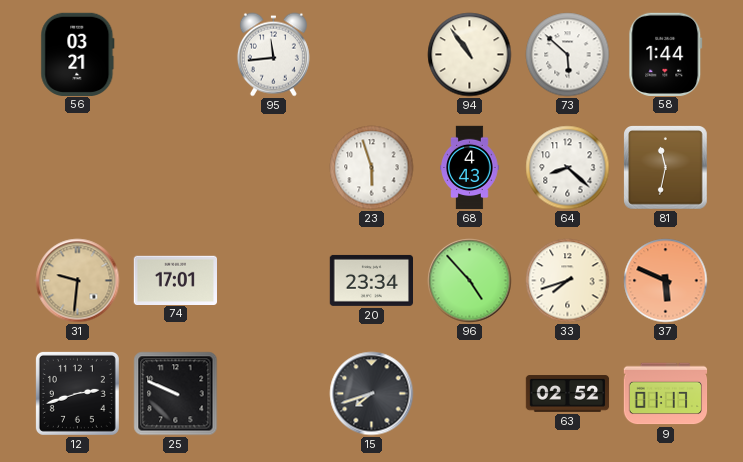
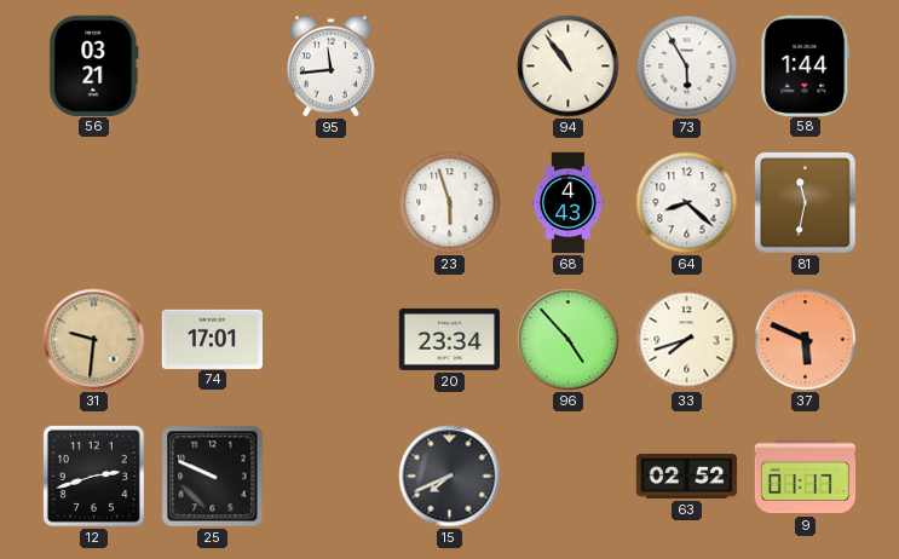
73: 5:52 -> 5:55
15: 7:42 -> 7:41
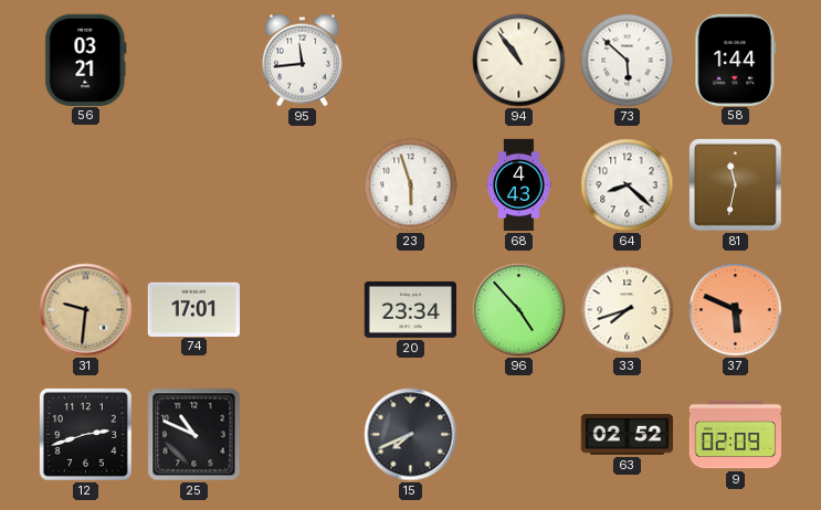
73: 5:55 -> 5:52
25: 9:49 -> 10:49
9: 01:17 -> 02:09
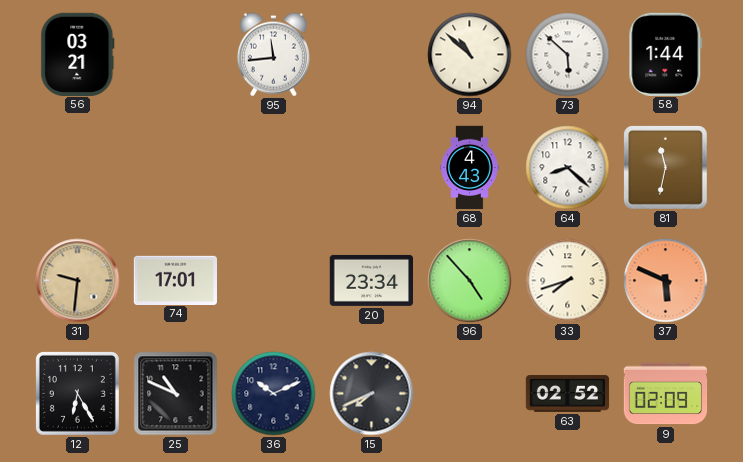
94: 10:54 -> 10:52
23: 5:57 -> none
12: 2:42 -> 6:25
36: none -> 10:11
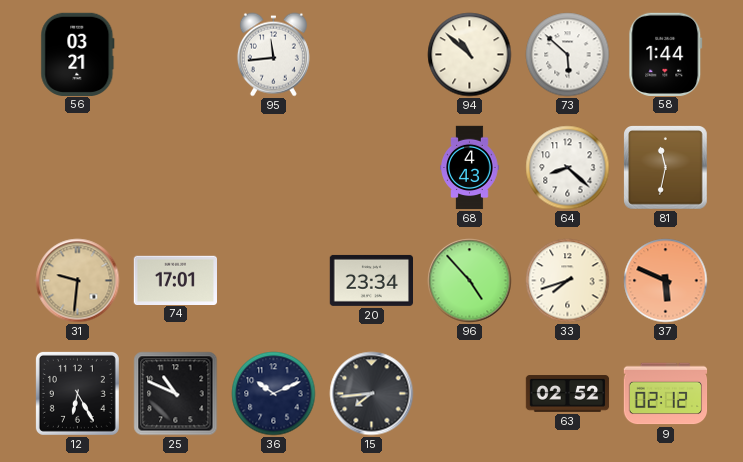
15: 7:41 -> 7:44
9: 02:09 -> 02:12
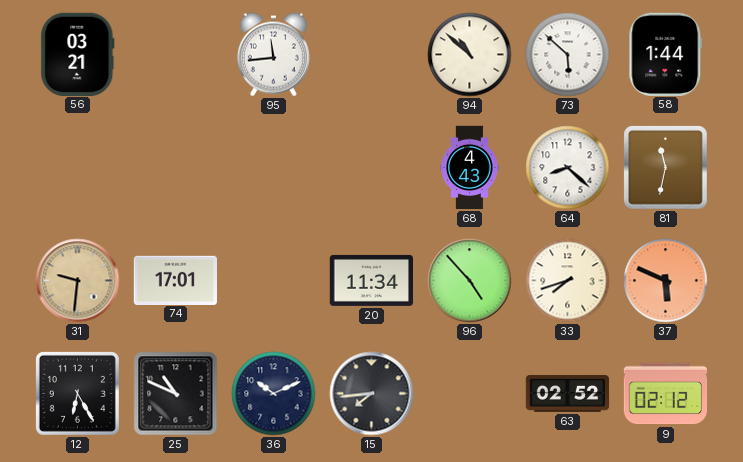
20: 23:34 -> 11:34
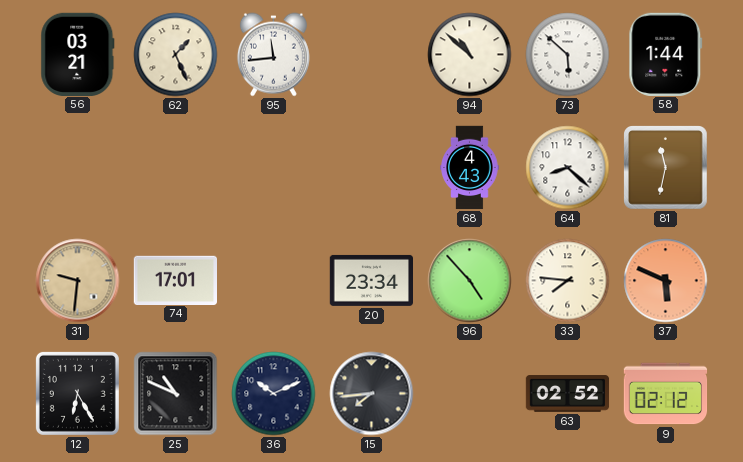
62: none -> 1:26
20: 11:34 -> 23:34
33: 7:42 -> 7:46
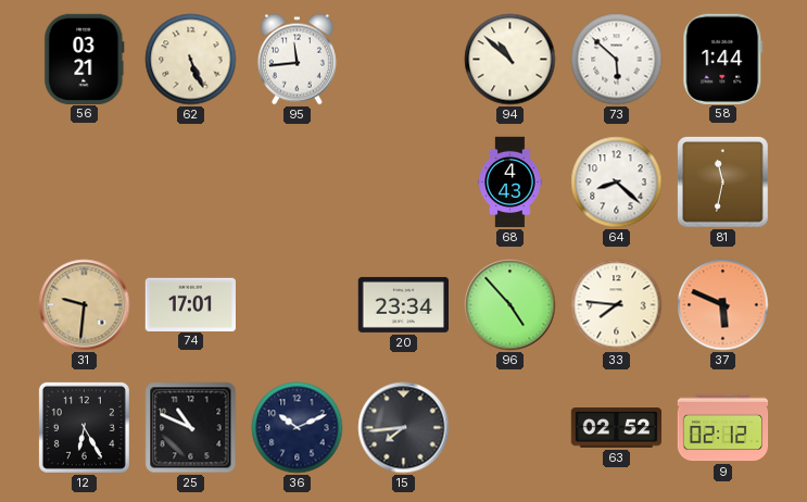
62: 1:26 -> 5:26
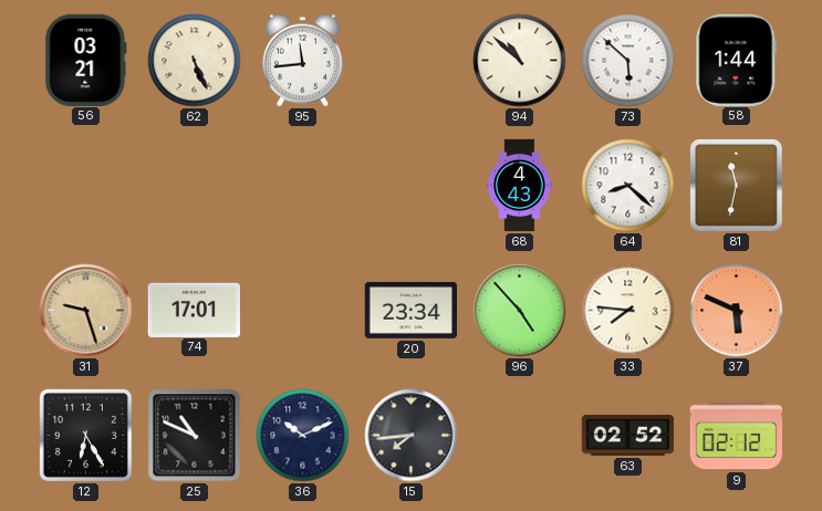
31: 9:31 -> 9:27
